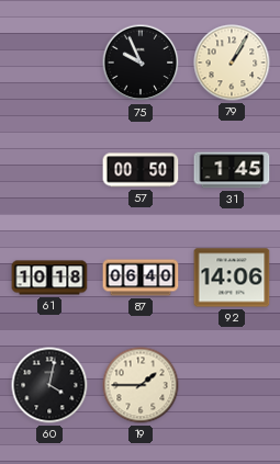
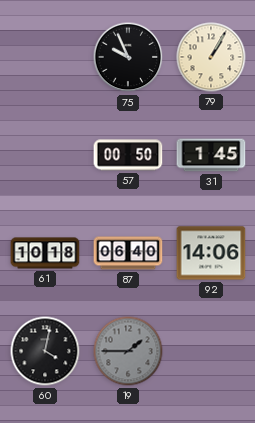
19 dial: cream -> grey
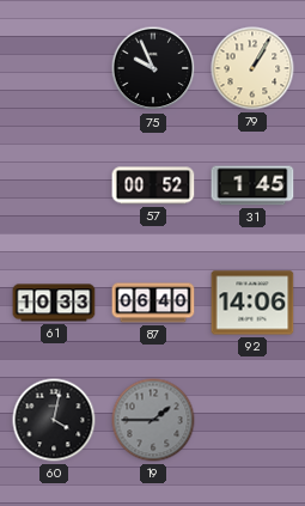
57: 00:50 -> 00:52
61: 10:18 -> 10:33
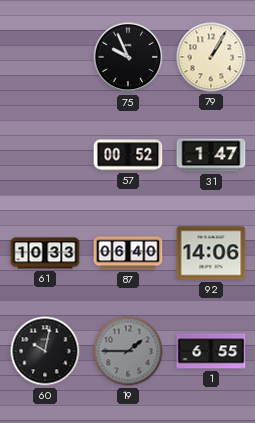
31: 1:45 -> 1:47
60: 4:02 -> 10:02
1: none -> 6:55
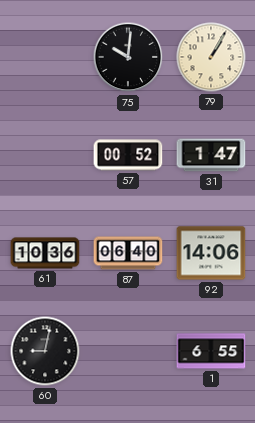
75: 9:56 -> 10:01
61: 10:33 -> 10:36
60: 10:02 -> 9:02
19: 1:45 -> none
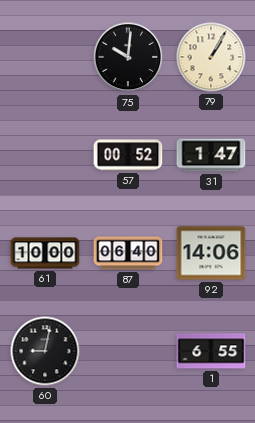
61: 10:36 -> 10:00
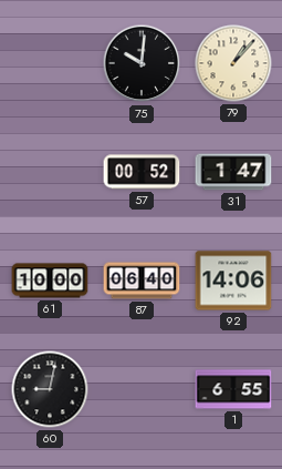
79: 1:05 -> 1:07
